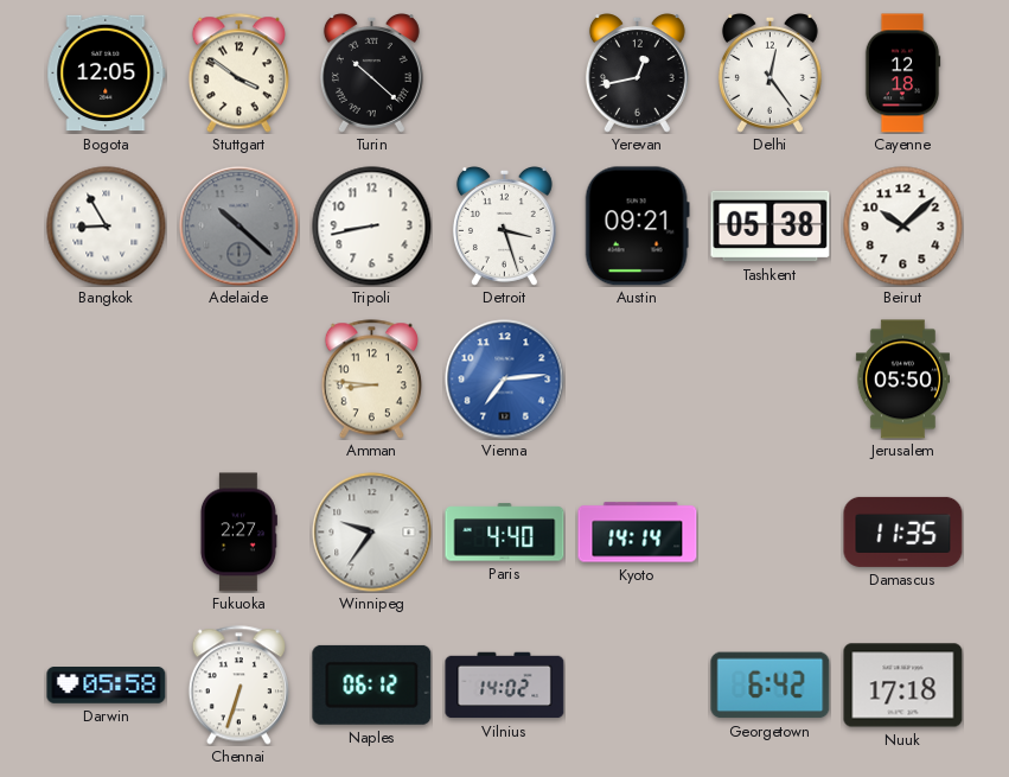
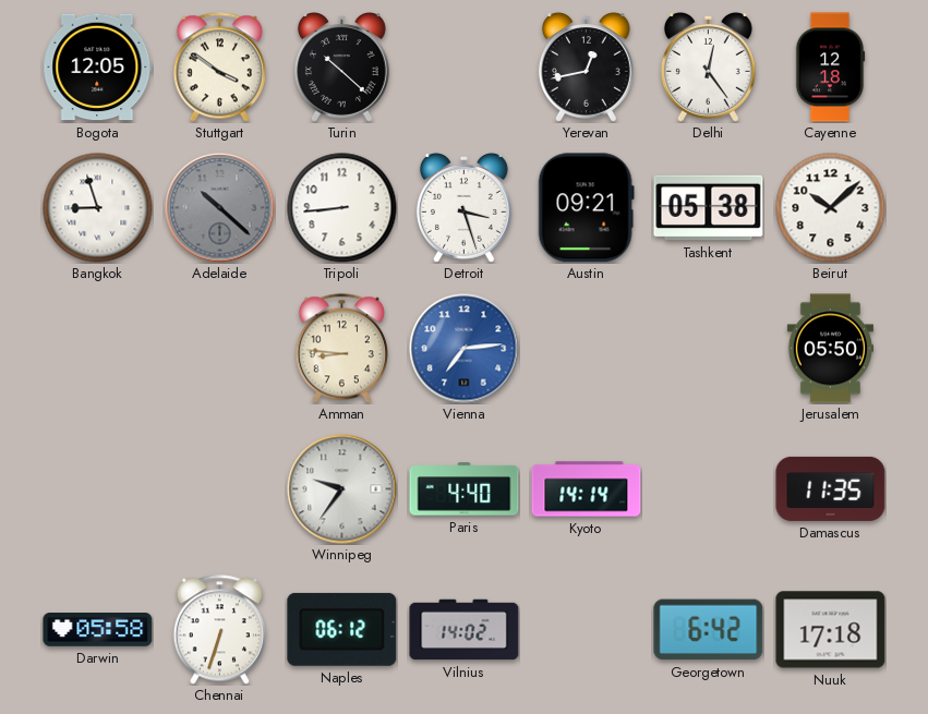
Bangkok: 8:55 -> 8:57
Tripoli: 8:43 -> 8:44
Fukuoka: 2:27 -> none
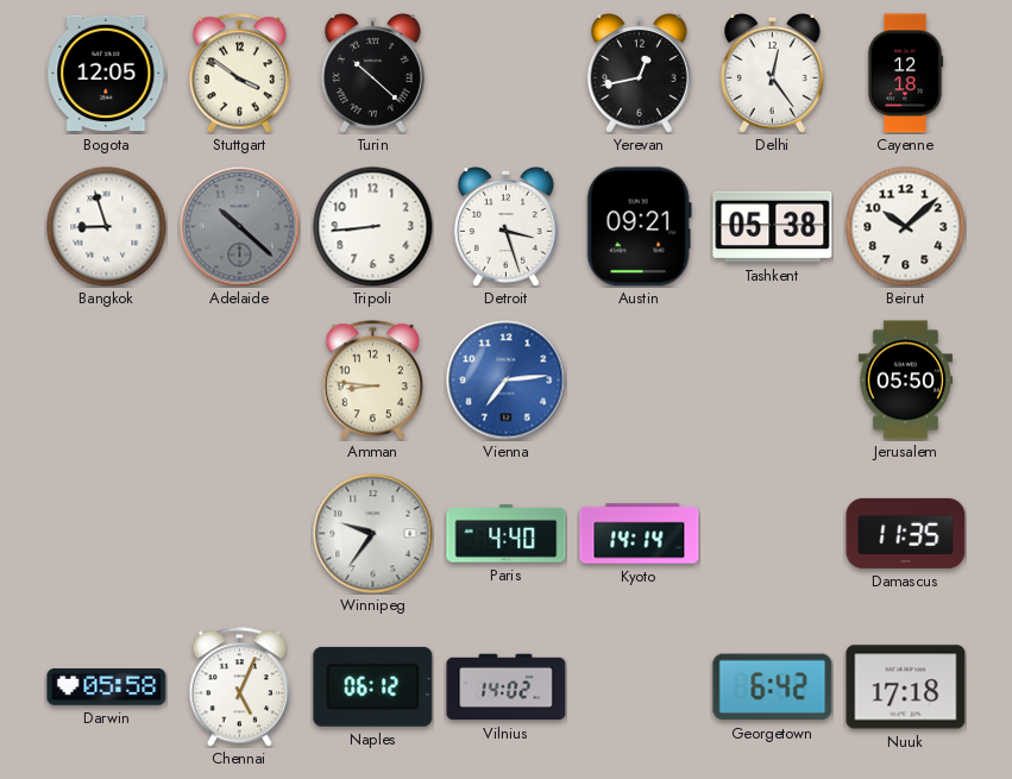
Chennai: 6:33 -> 5:04
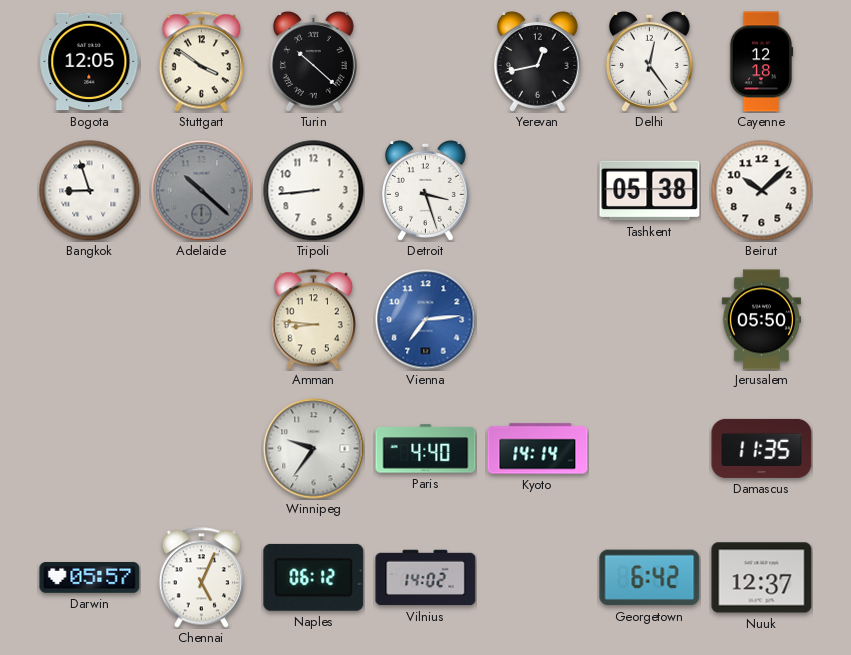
Austin: 09:21 -> none
Darwin: 05:58 -> 05:57
Nuuk: 17:18 -> 12:37
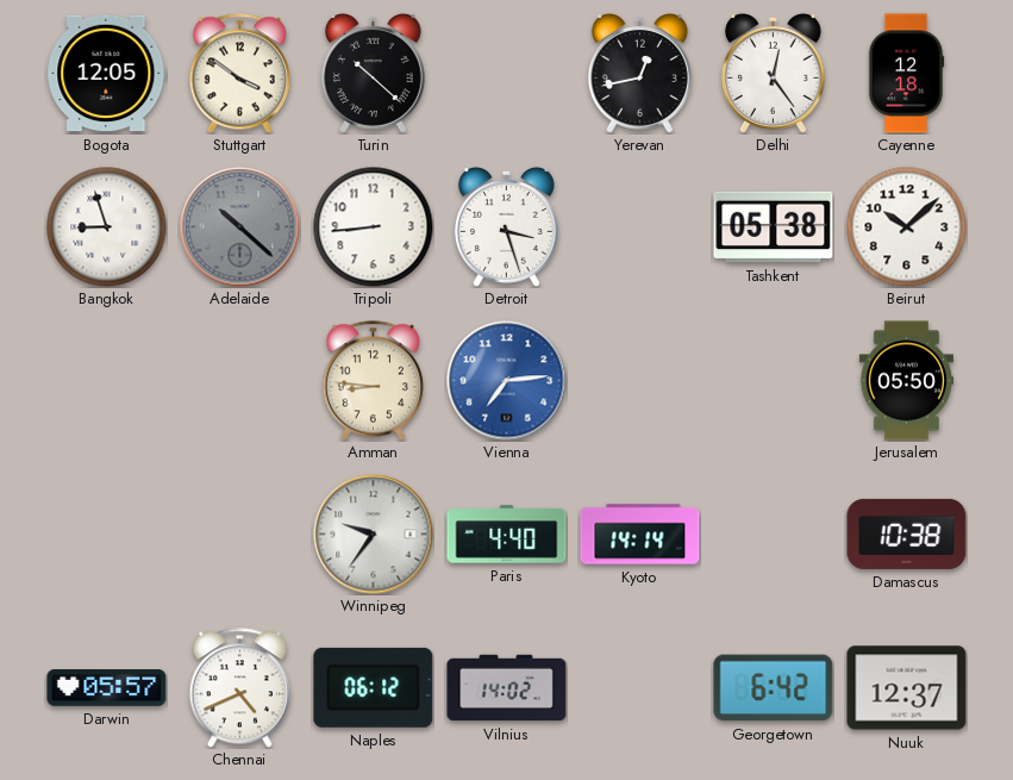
Damascus: 11:35 -> 10:38
Chennai: 5:04 -> 4:41
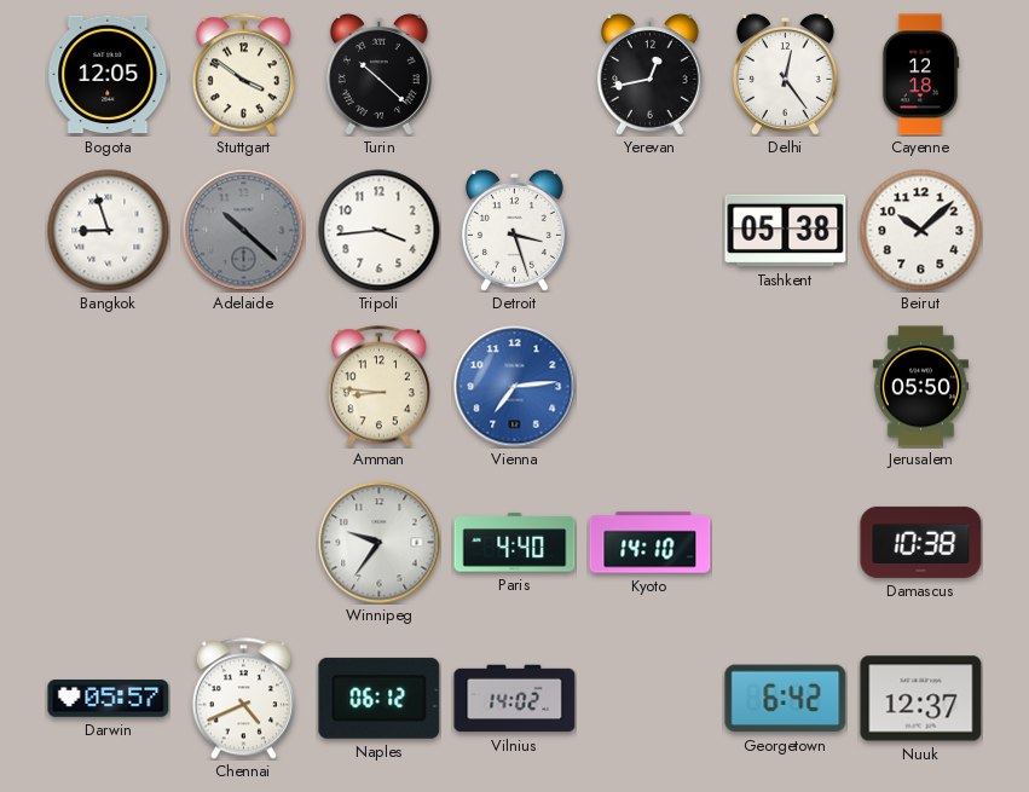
Tripoli: 8:44 -> 3:44
Kyoto: 14:14 -> 14:10
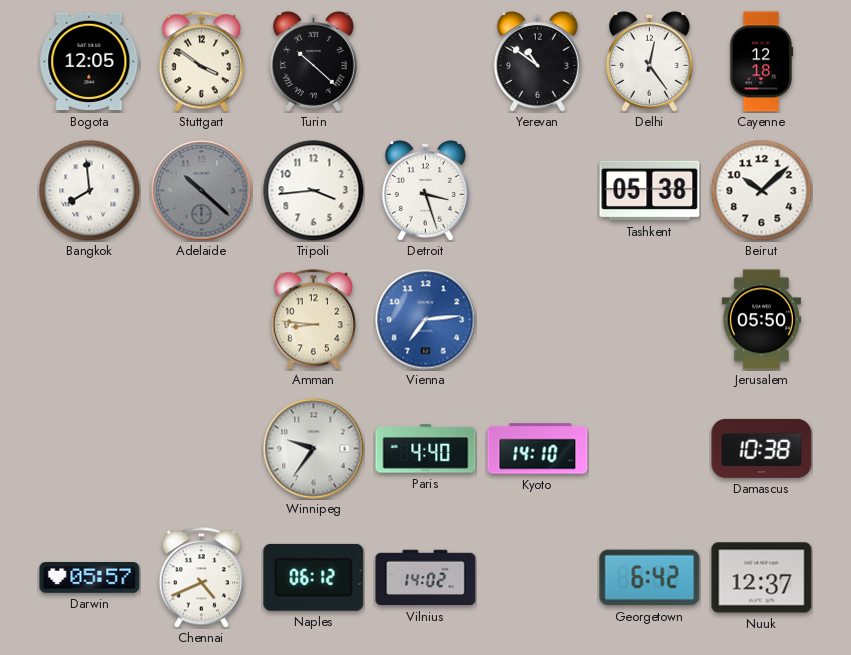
Yerevan: 12:43 -> 10:51
Bangkok: 8:57 -> 7:59
